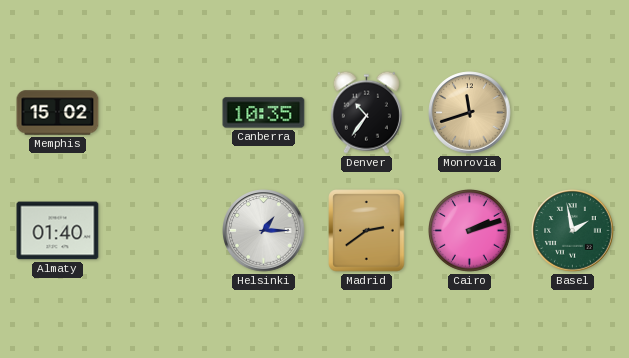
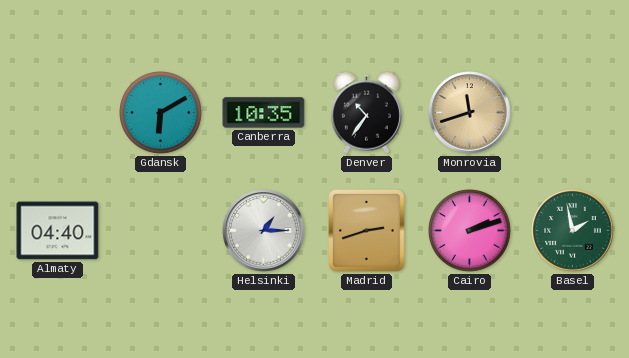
Memphis: 15:02 -> none
Gdansk: none -> 6:10
Almaty: 01:40 -> 04:40
Madrid: 2:39 -> 2:42
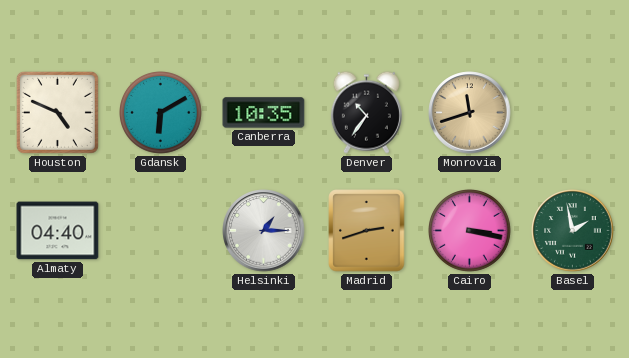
Houston: none -> 4:49
Cairo: 2:12 -> 3:17
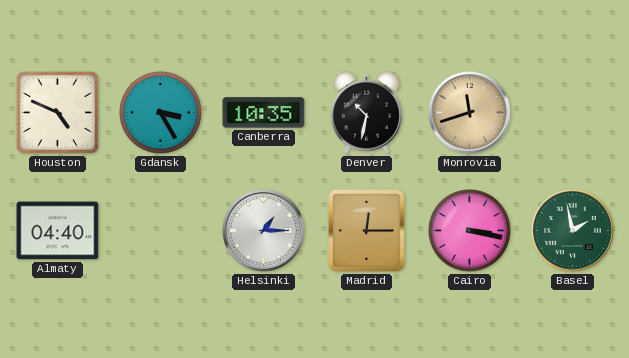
Gdansk: 6:10 -> 3:25
Denver: 10:36 -> 10:32
Madrid: 2:42 -> 12:15
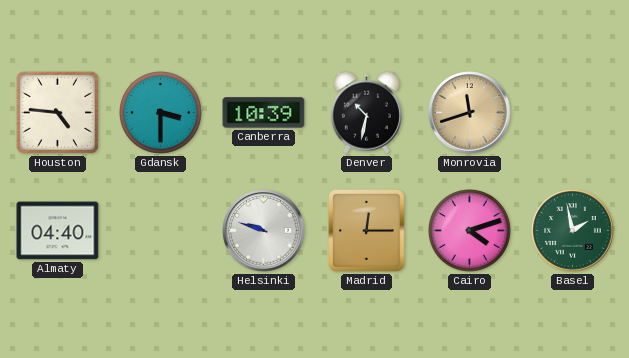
Houston: 4:49 -> 4:46
Gdansk: 3:25 -> 3:30
Canberra: 10:35 -> 10:39
Helsinki: 1:15 -> 9:48
Cairo: 3:17 -> 4:12
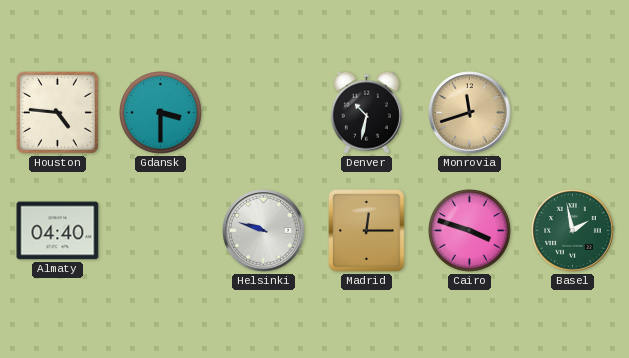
Canberra: 10:39 -> none
Cairo: 4:12 -> 3:48
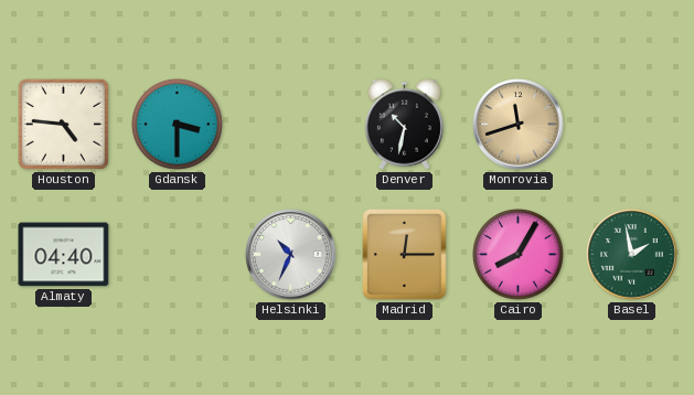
Helsinki: 9:48 -> 10:34
Cairo: 3:48 -> 8:05
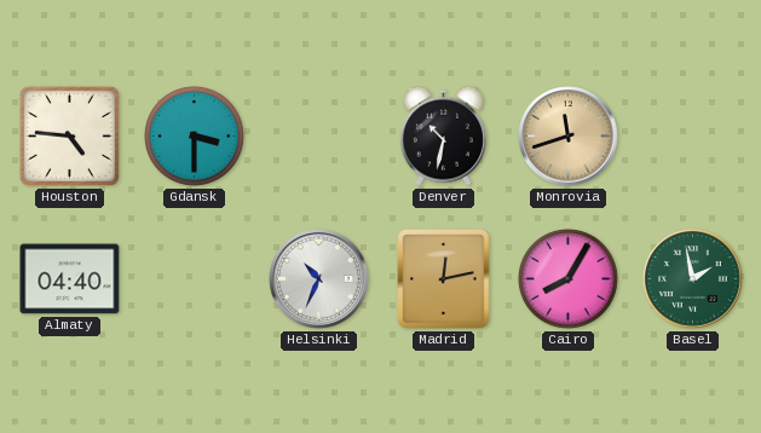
Madrid: 12:15 -> 12:13
